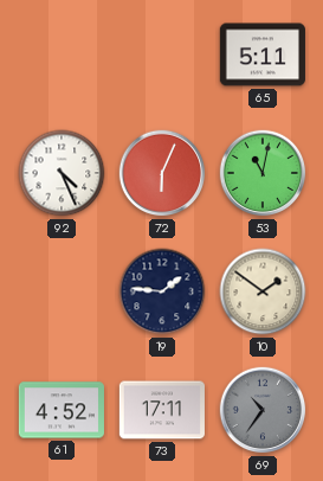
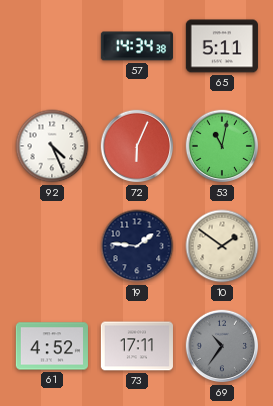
57: none -> 14:34
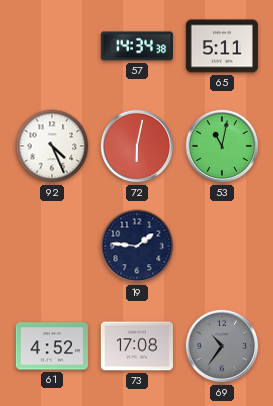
72: 6:04 -> 6:02
10: 1:51 -> none
73: 17:11 -> 17:08
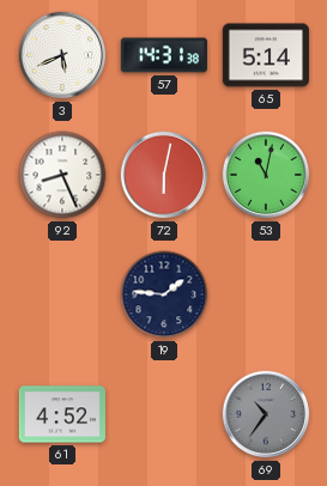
3: none -> 5:41
57: 14:34 -> 14:31
65: 5:11 -> 5:14
92: 4:26 -> 8:26
73: 17:08 -> none
